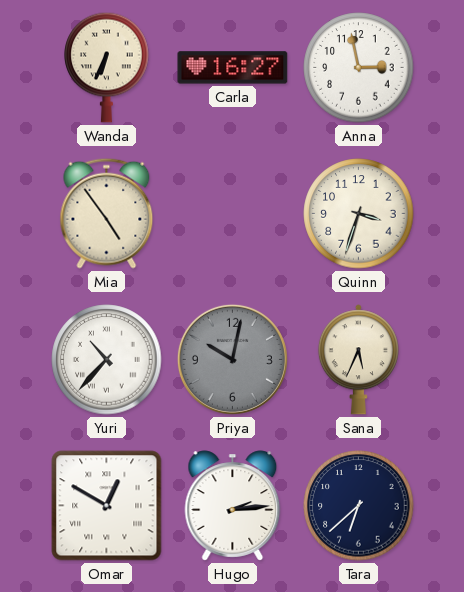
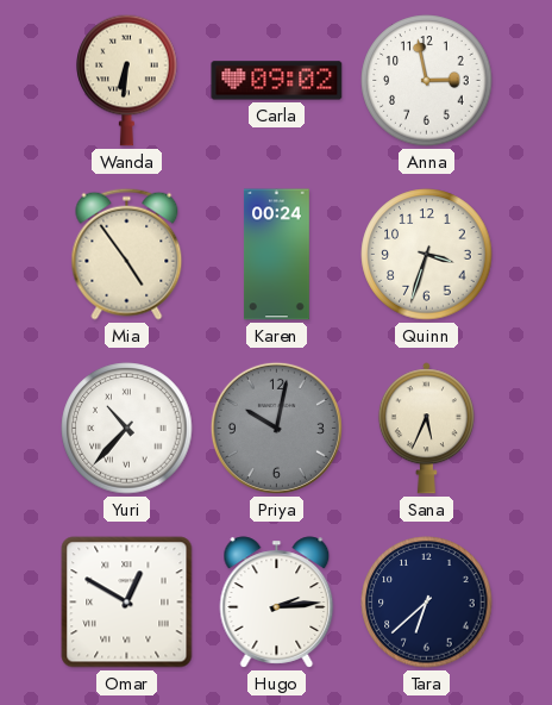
Wanda: 6:34 -> 6:31
Carla: 16:27 -> 09:02
Karen: none -> 00:24
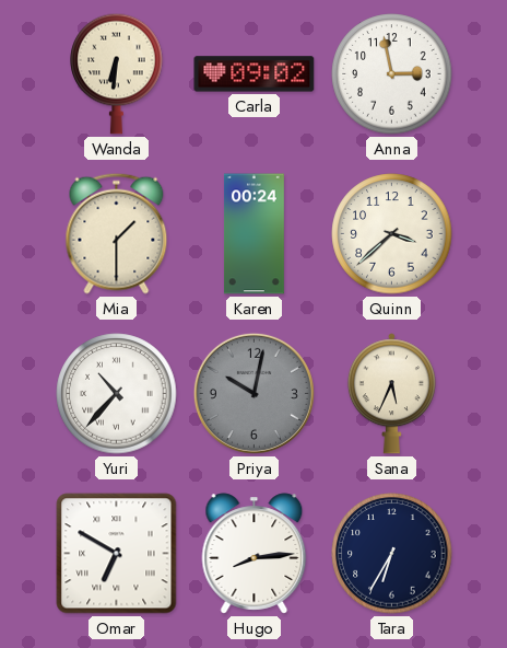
Mia: 4:54 -> 1:30
Quinn: 3:33 -> 3:38
Omar: 12:50 -> 6:50
Hugo: 2:14 -> 8:14
Tara: 6:38 -> 6:35
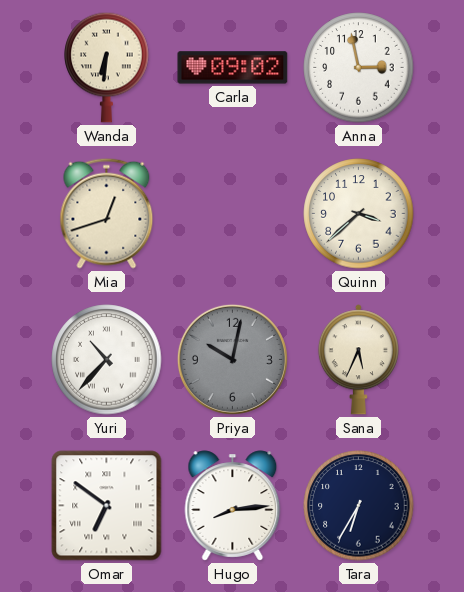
Mia: 1:30 -> 12:42
Karen: 00:24 -> none
Omar: 6:50 -> 6:51
